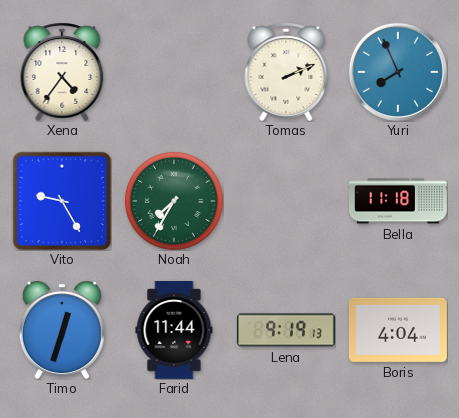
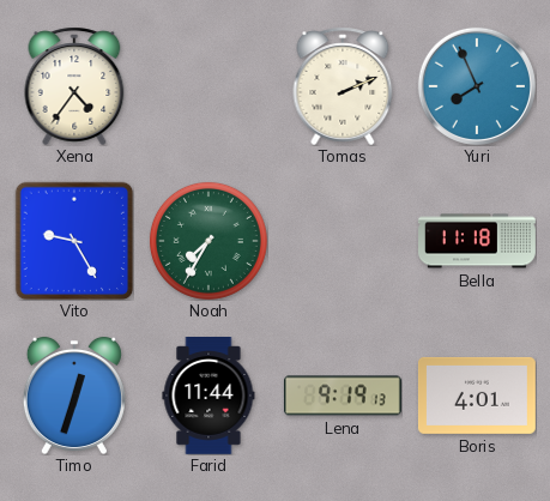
Boris: 4:04 -> 4:01
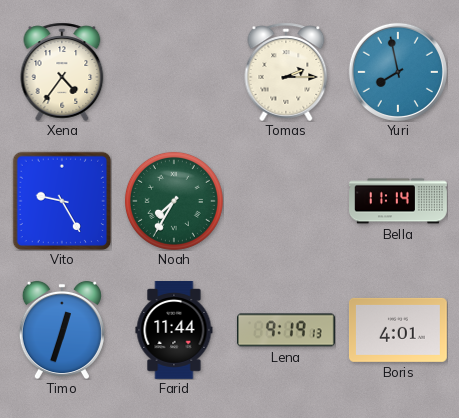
Tomas: 2:11 -> 2:15
Yuri: 7:56 -> 7:58
Bella: 11:18 -> 11:14
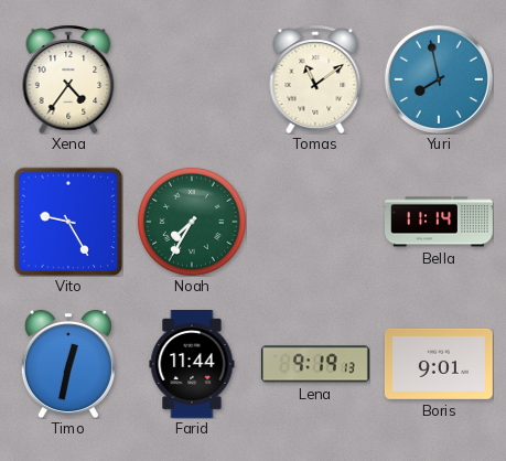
Tomas: 2:15 -> 11:09
Timo: 12:33 -> 12:32
Boris: 4:01 -> 9:01
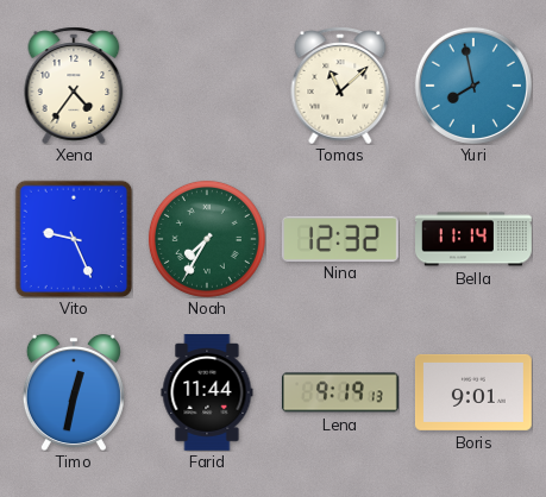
Tomas: 11:09 -> 11:08
Vito: 9:25 -> 9:26
Nina: none -> 12:32
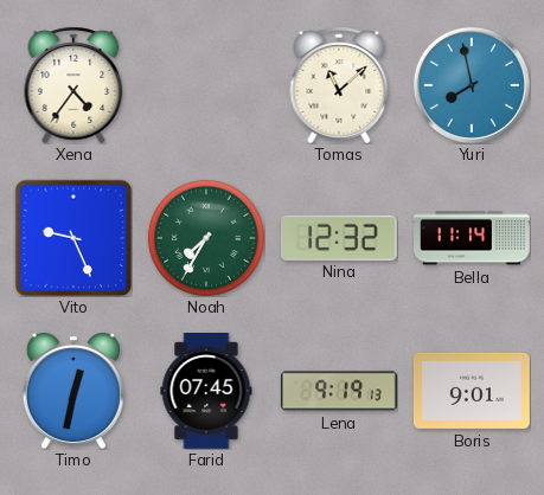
Farid: 11:44 -> 07:45
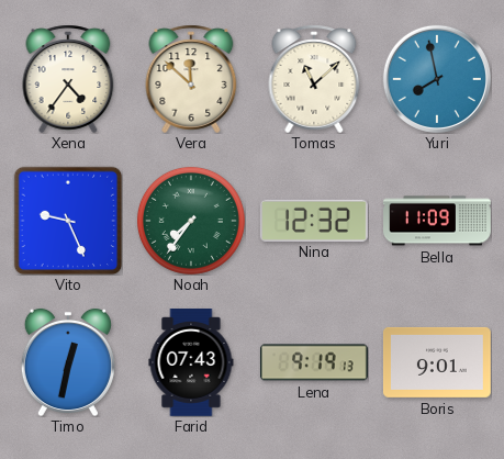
Vera: none -> 11:52
Noah: 7:35 -> 7:36
Bella: 11:14 -> 11:09
Farid: 07:45 -> 07:43
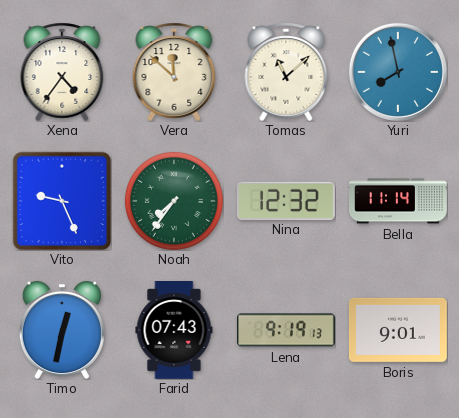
Bella: 11:09 -> 11:14
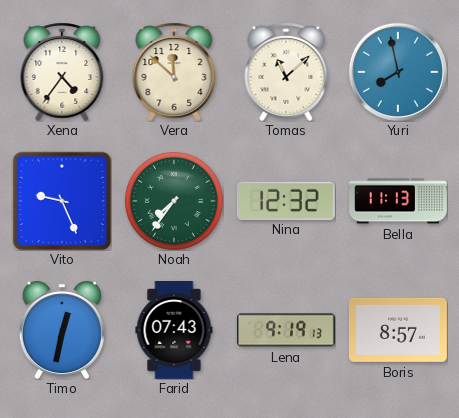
Bella: 11:14 -> 11:13
Boris: 9:01 -> 8:57
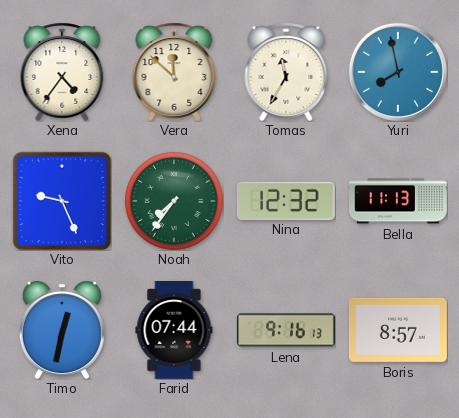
Tomas: 11:08 -> 11:35
Farid: 07:43 -> 07:44
Lena: 9:19 -> 9:16
